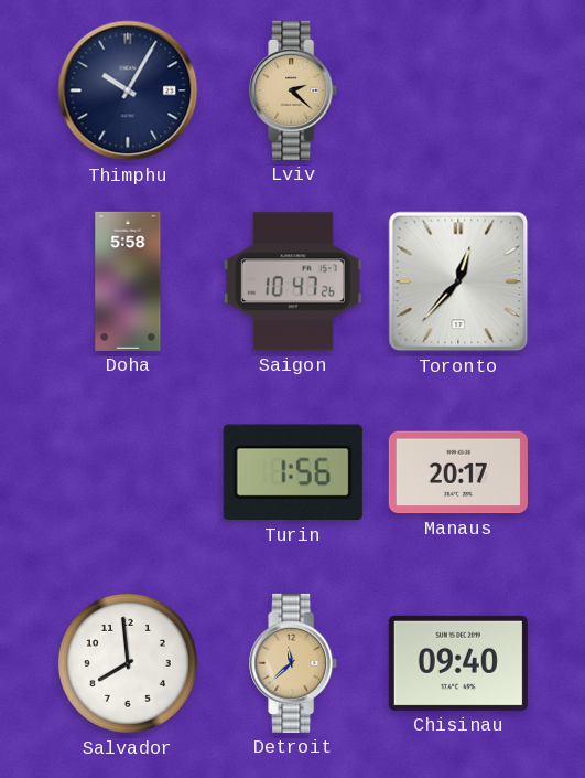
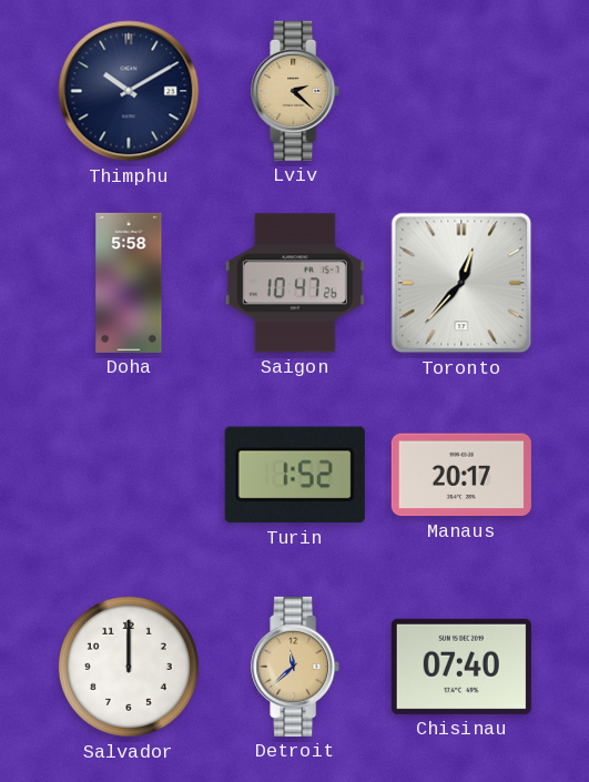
Thimphu: 10:05 -> 10:10
Turin: 1:56 -> 1:52
Salvador: 7:59 -> 12:00
Chisinau: 09:40 -> 07:40
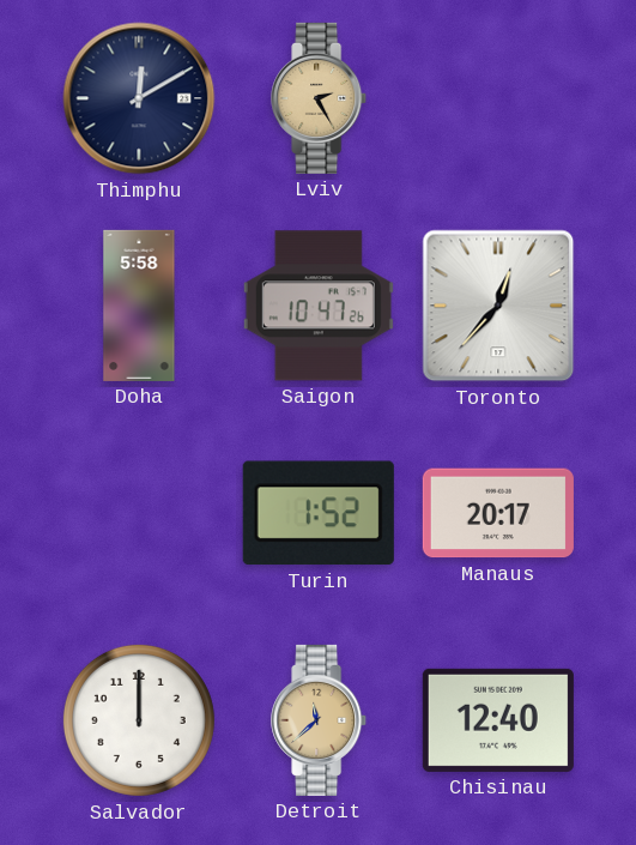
Thimphu: 10:10 -> 12:10
Lviv: 2:22 -> 2:25
Chisinau: 07:40 -> 12:40
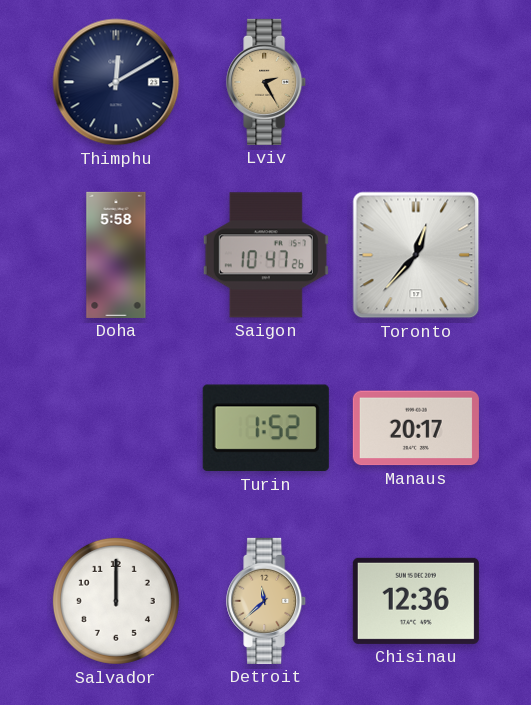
Chisinau: 12:40 -> 12:36
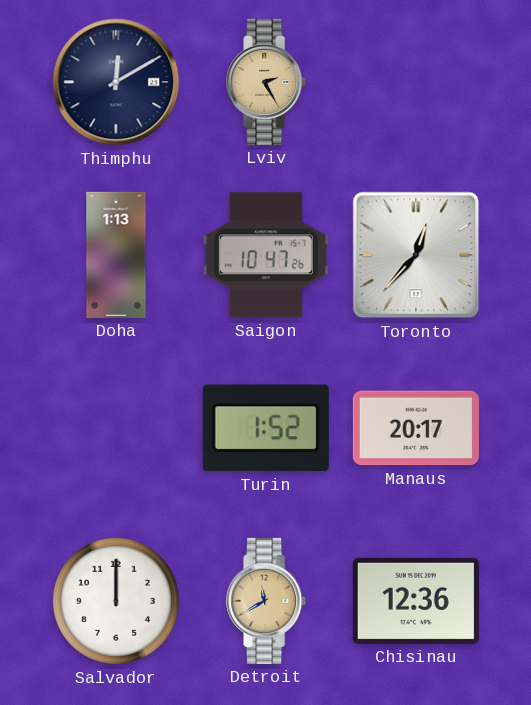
Doha: 5:58 -> 1:13
Detroit: 11:38 -> 11:40
